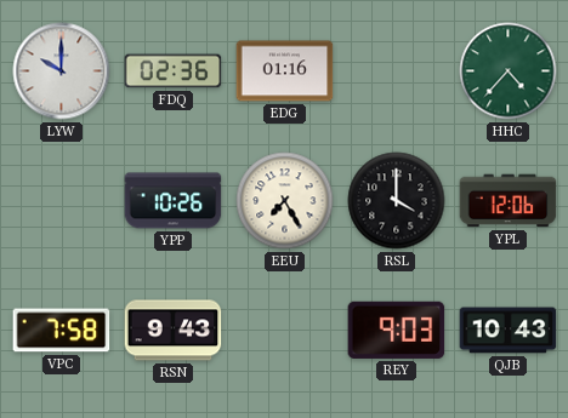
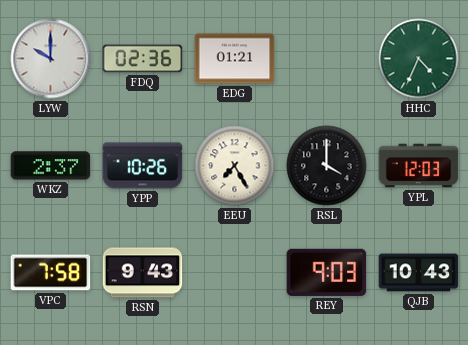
EDG: 01:16 -> 01:21
HHC: 4:37 -> 4:34
WKZ: none -> 2:37
YPL: 12:06 -> 12:03
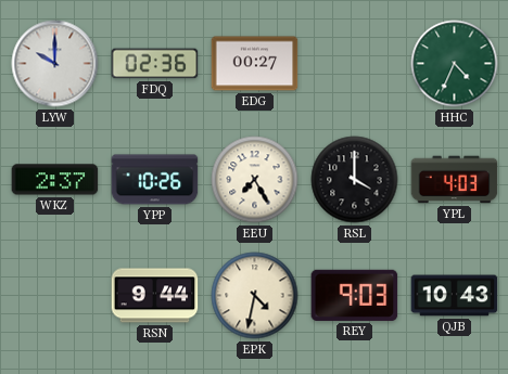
EDG: 01:21 -> 00:27
YPL: 12:03 -> 4:03
VPC: 7:58 -> none
RSN: 9:43 -> 9:44
EPK: none -> 4:32
